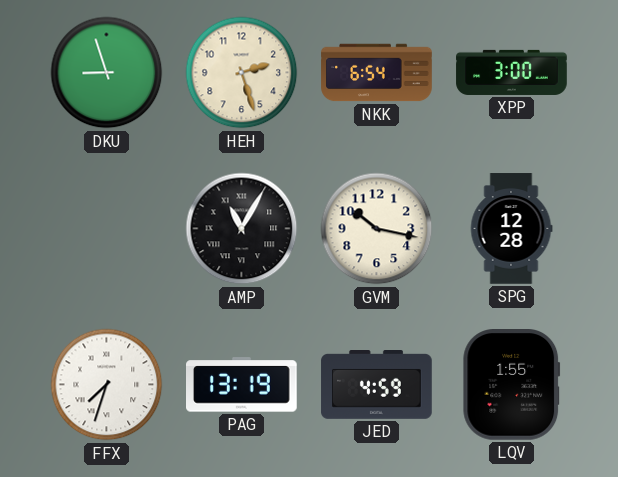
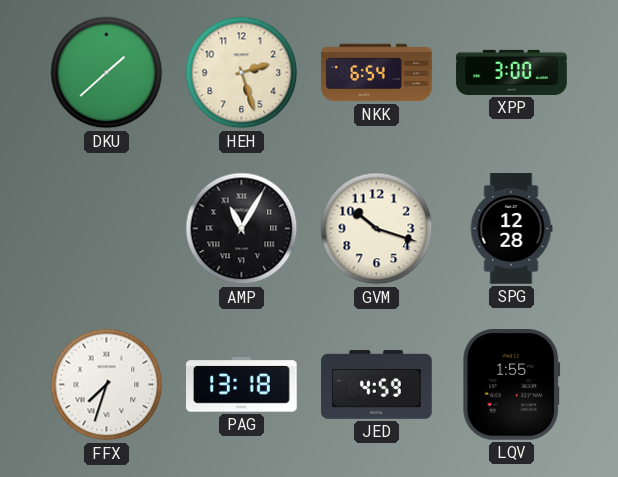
DKU: 8:57 -> 1:38
GVM: 10:17 -> 10:18
PAG: 13:19 -> 13:18
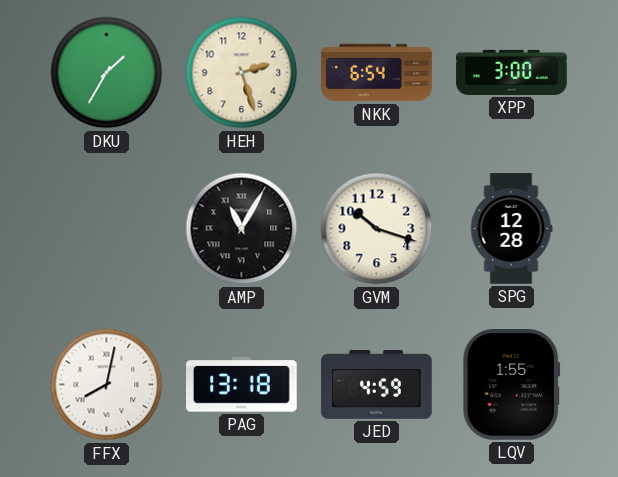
DKU: 1:38 -> 1:35
FFX: 7:33 -> 8:02
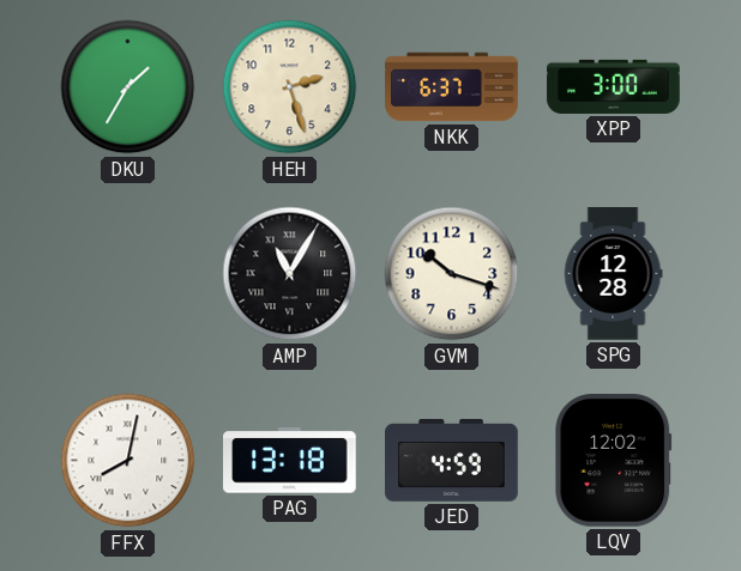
NKK: 6:54 -> 6:37
LQV: 1:55 -> 12:02
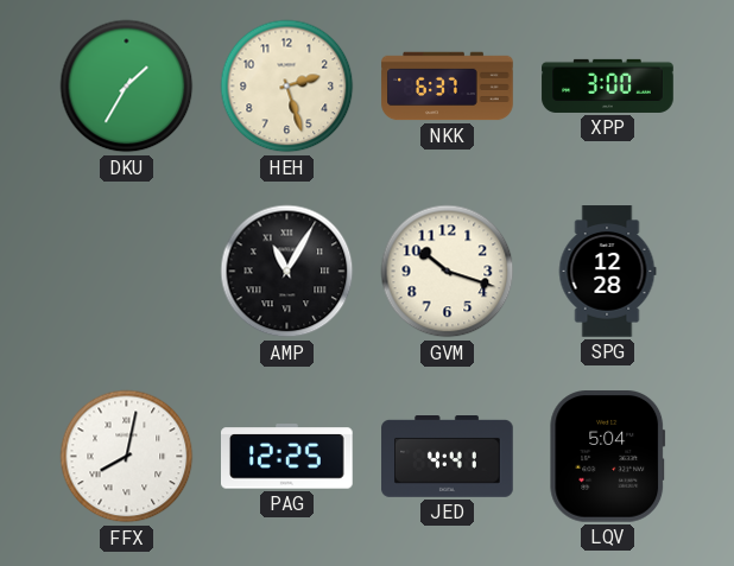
PAG: 13:18 -> 12:25
JED: 4:59 -> 4:41
LQV: 12:02 -> 5:04
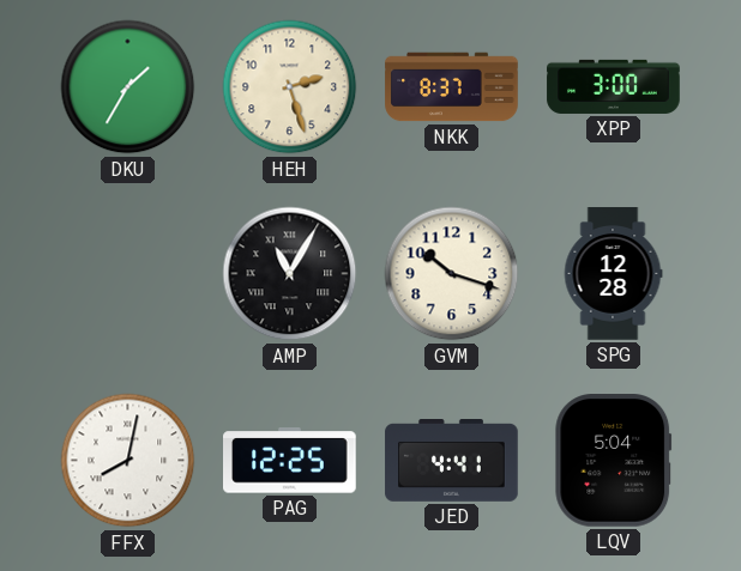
NKK: 6:37 -> 8:37
